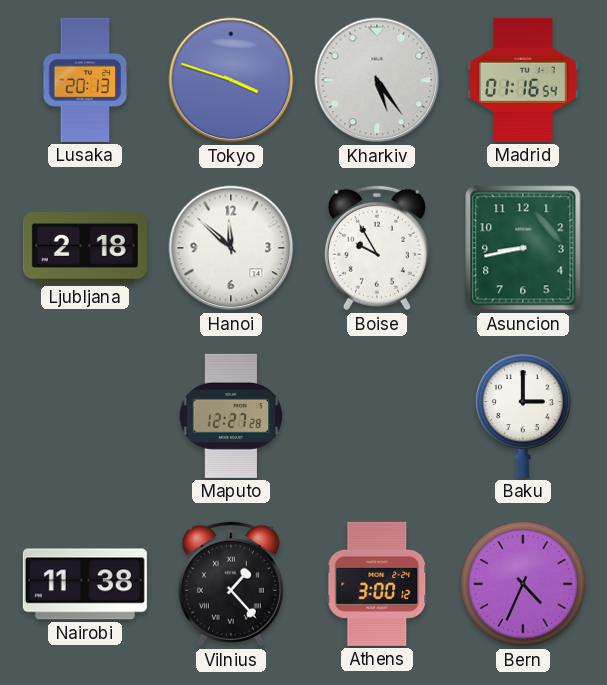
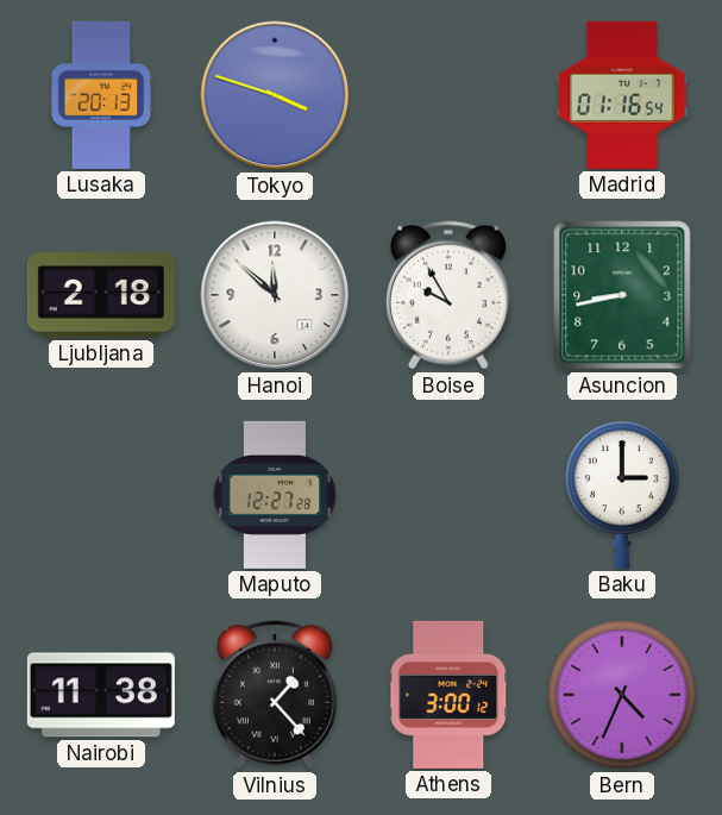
Kharkiv: 5:24 -> none
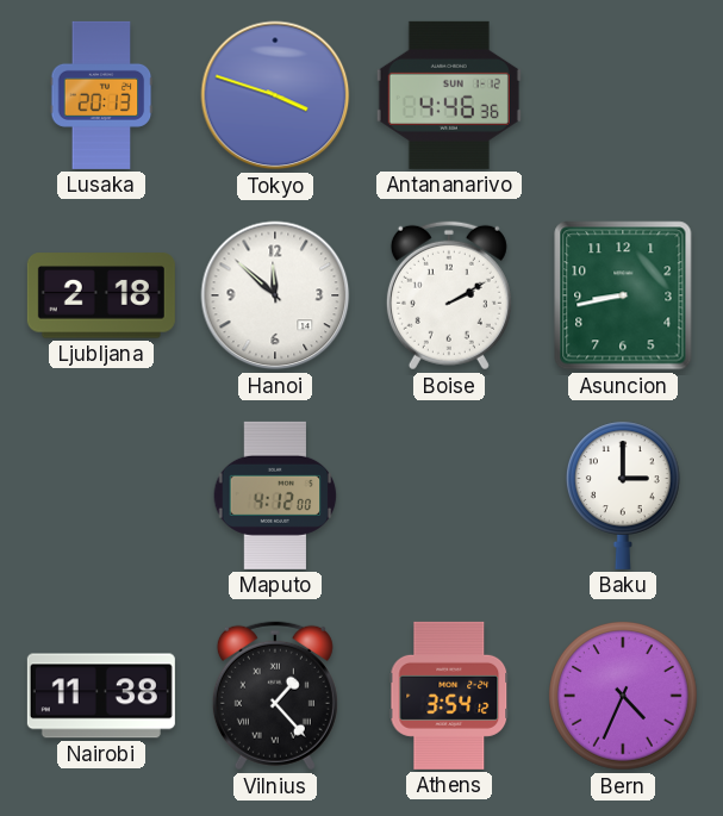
Antananarivo: none -> 4:46
Madrid: 01:16 -> none
Boise: 9:55 -> 2:10
Maputo: 12:27 -> 4:12
Athens: 3:00 -> 3:54
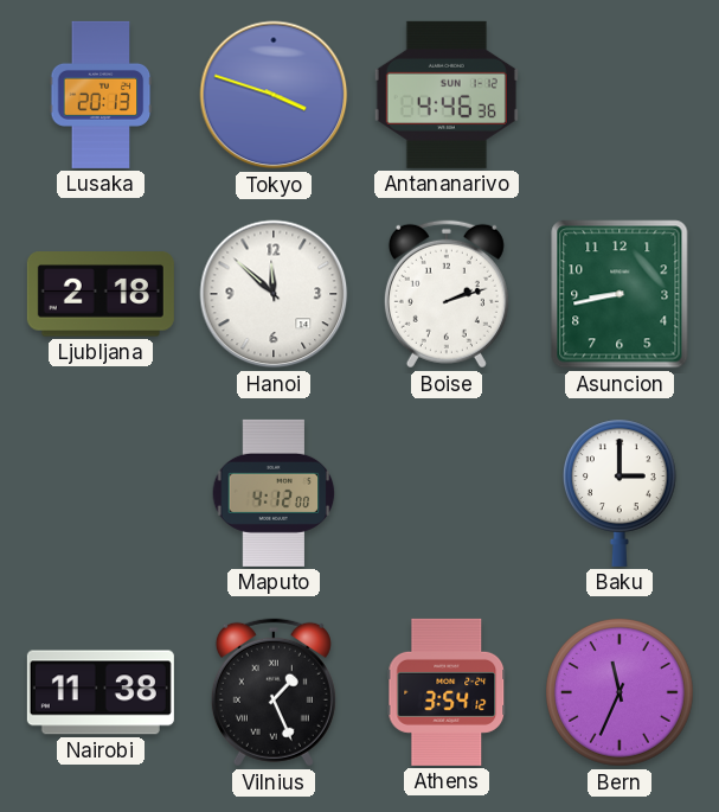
Boise: 2:10 -> 2:12
Vilnius: 1:23 -> 1:26
Bern: 4:34 -> 11:34
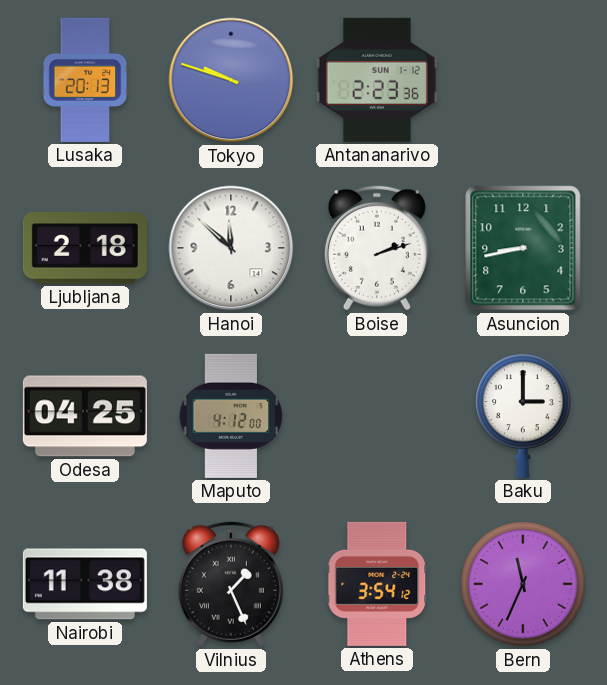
Tokyo: 3:48 -> 9:48
Antananarivo: 4:46 -> 2:23
Odesa: none -> 04:25
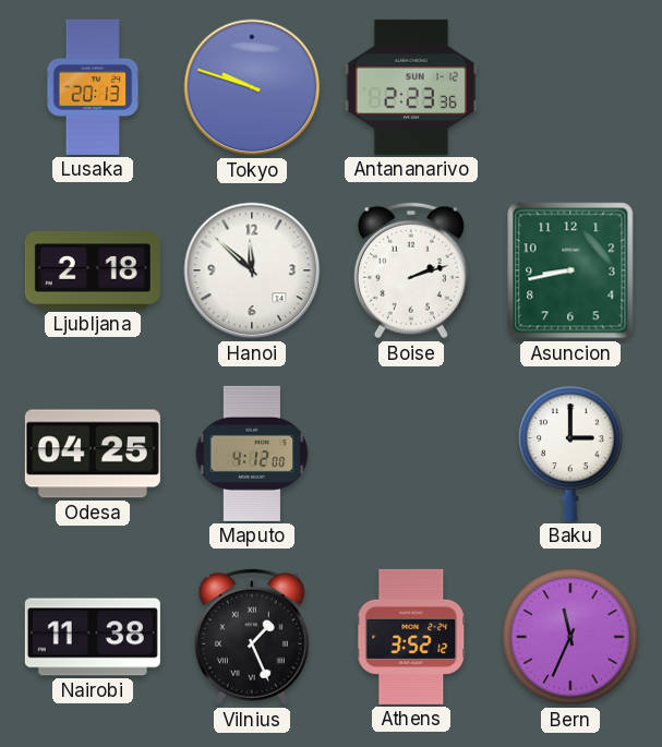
Athens: 3:54 -> 3:52
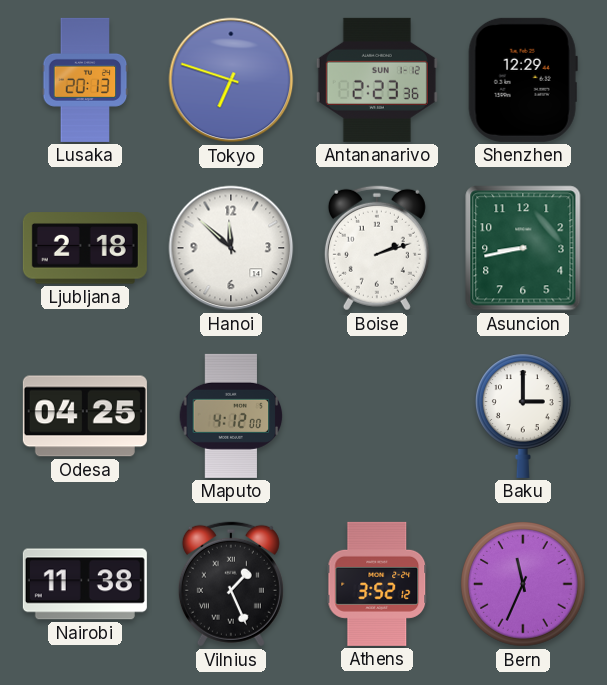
Tokyo: 9:48 -> 6:48
Shenzhen: none -> 12:29
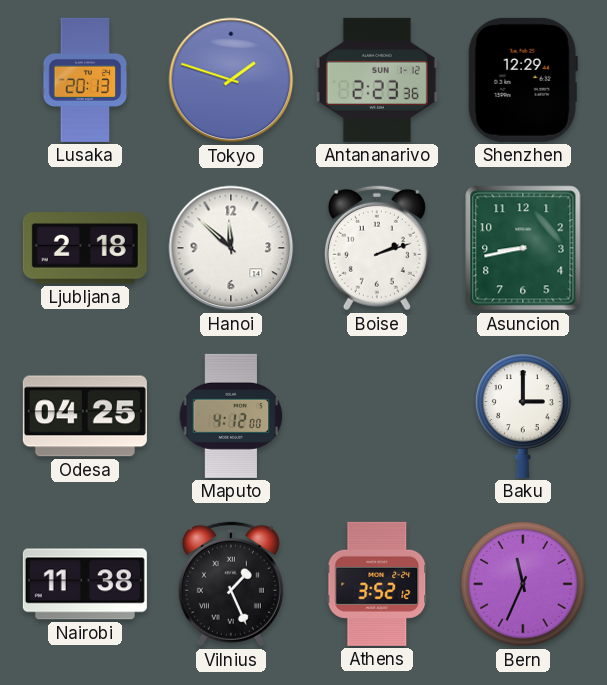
Tokyo: 6:48 -> 1:48
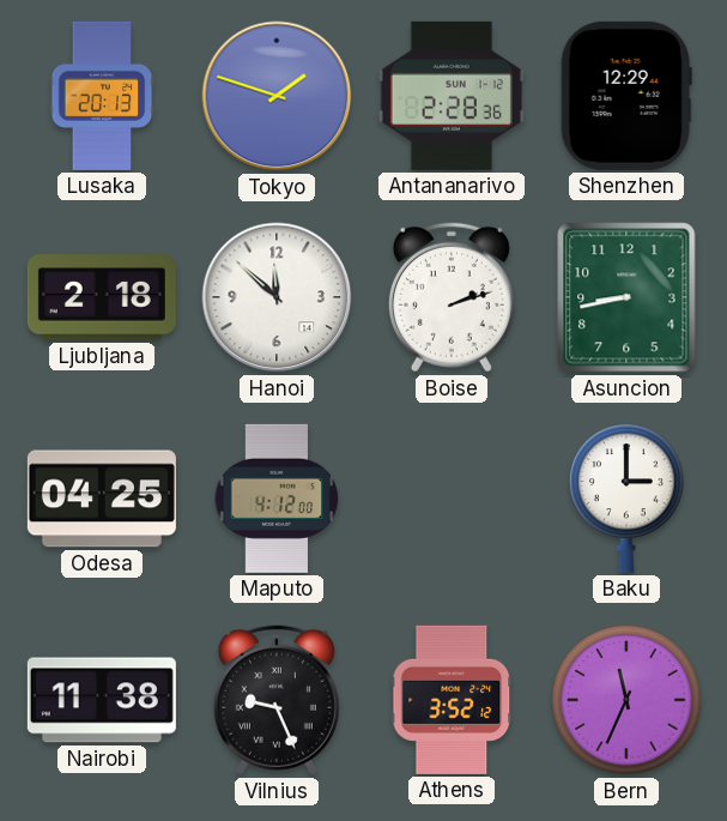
Antananarivo: 2:23 -> 2:28
Vilnius: 1:26 -> 9:26
